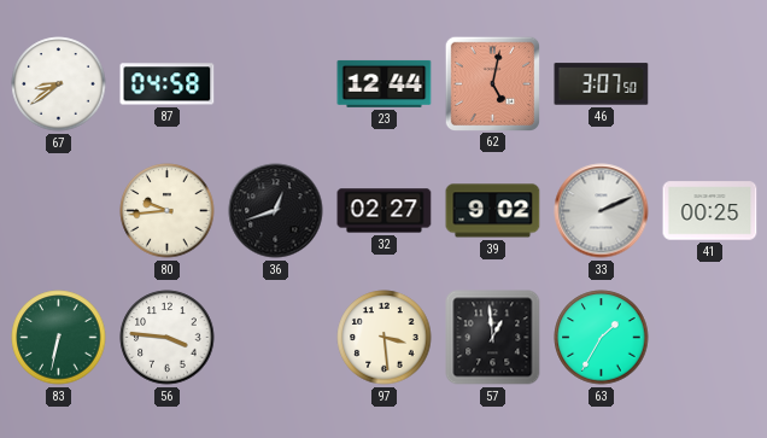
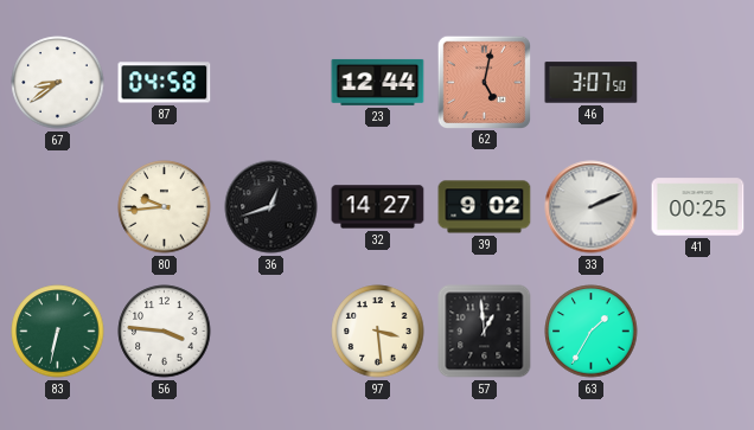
32: 02:27 -> 14:27
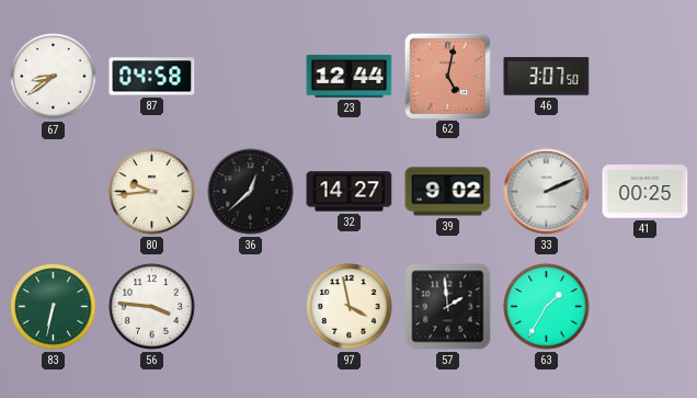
36: 12:42 -> 12:38
97: 3:29 -> 3:58
57: 12:59 -> 1:59
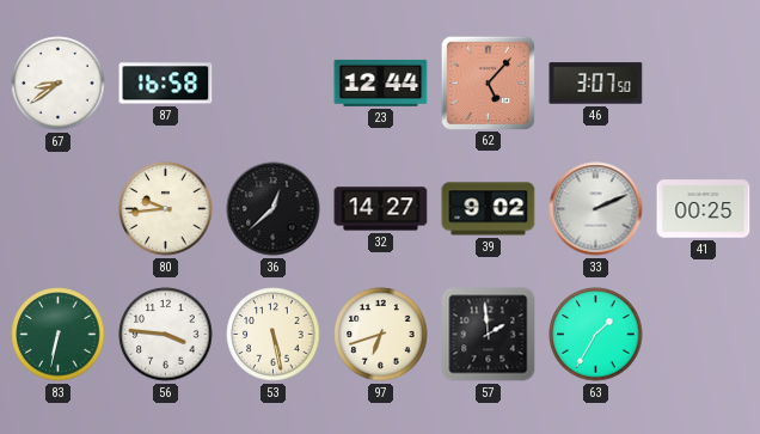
87: 04:58 -> 16:58
62: 5:02 -> 5:07
53: none -> 5:28
97: 3:58 -> 6:42
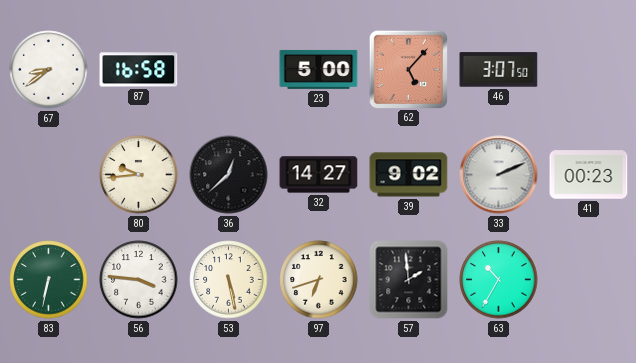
23: 12:44 -> 5:00
41: 00:25 -> 00:23
63: 1:35 -> 10:35
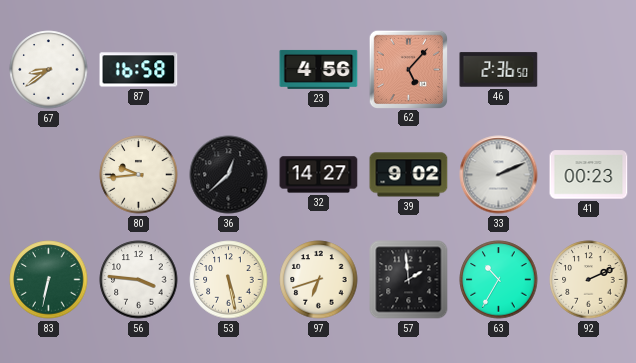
23: 5:00 -> 4:56
46: 3:07 -> 2:36
92: none -> 2:11
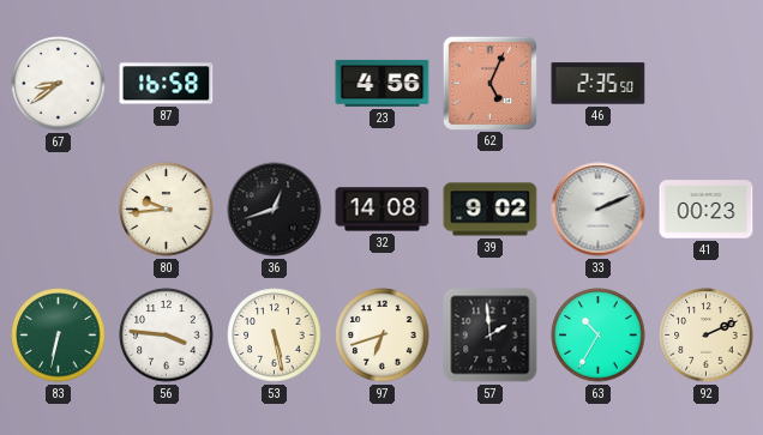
62: 5:07 -> 5:04
46: 2:36 -> 2:35
36: 12:38 -> 12:42
32: 14:27 -> 14:08
